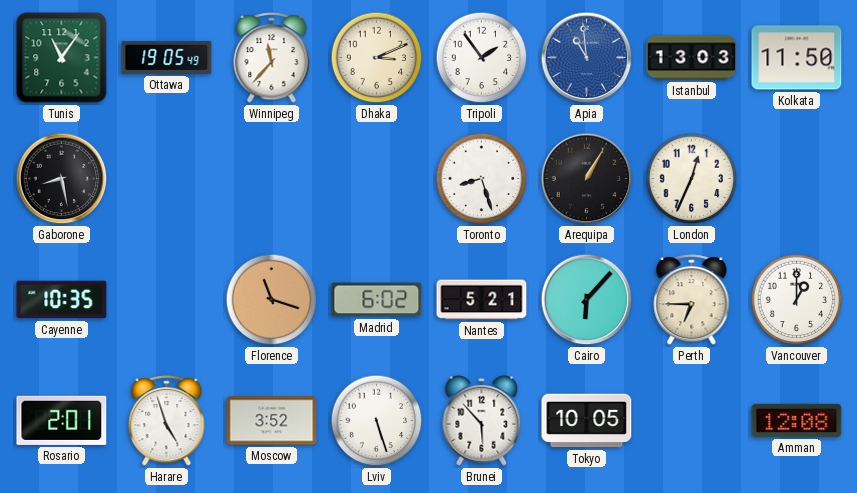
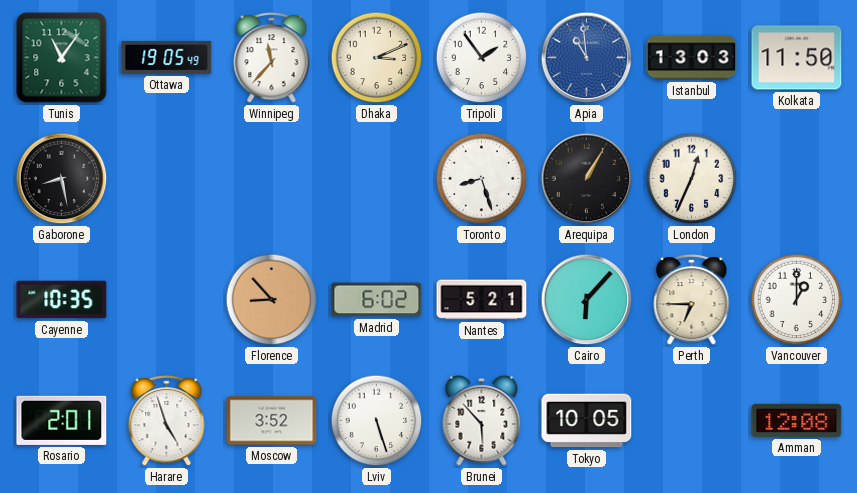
Florence: 11:18 -> 8:53
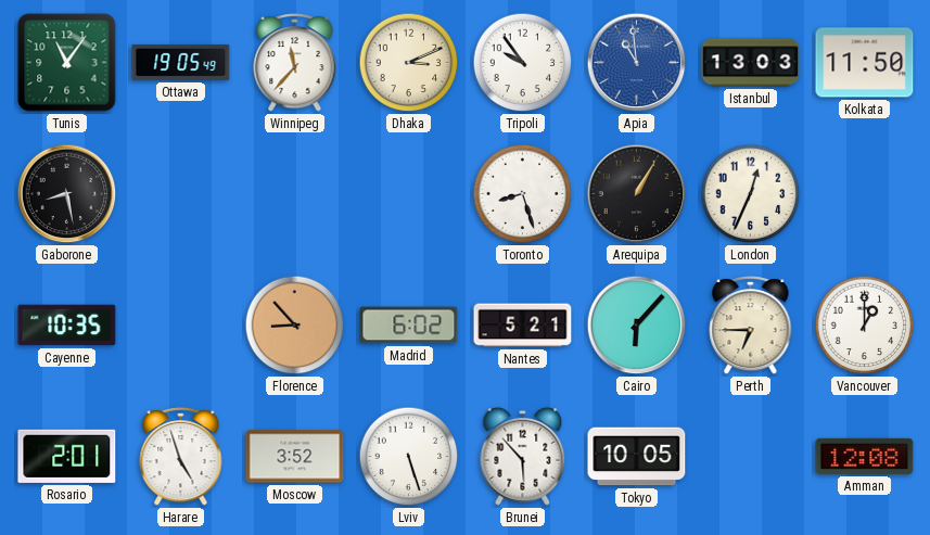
Tripoli: 1:54 -> 9:54
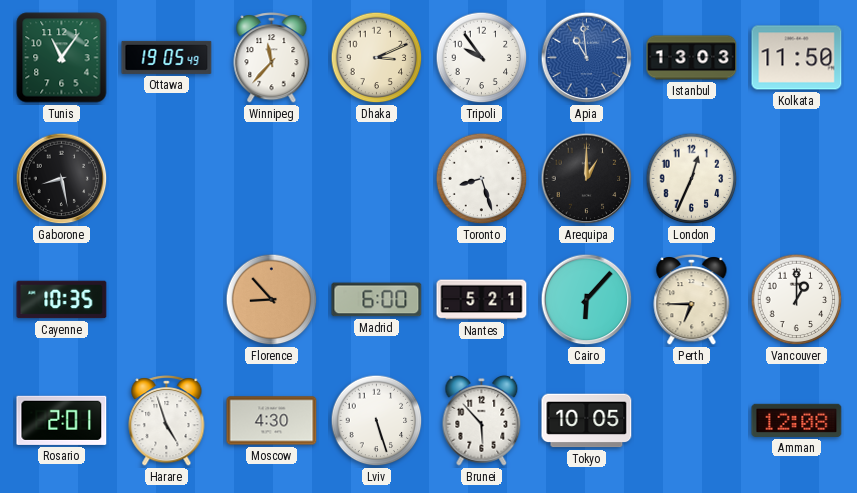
Arequipa: 1:05 -> 1:00
Madrid: 6:02 -> 6:00
Moscow: 3:52 -> 4:30
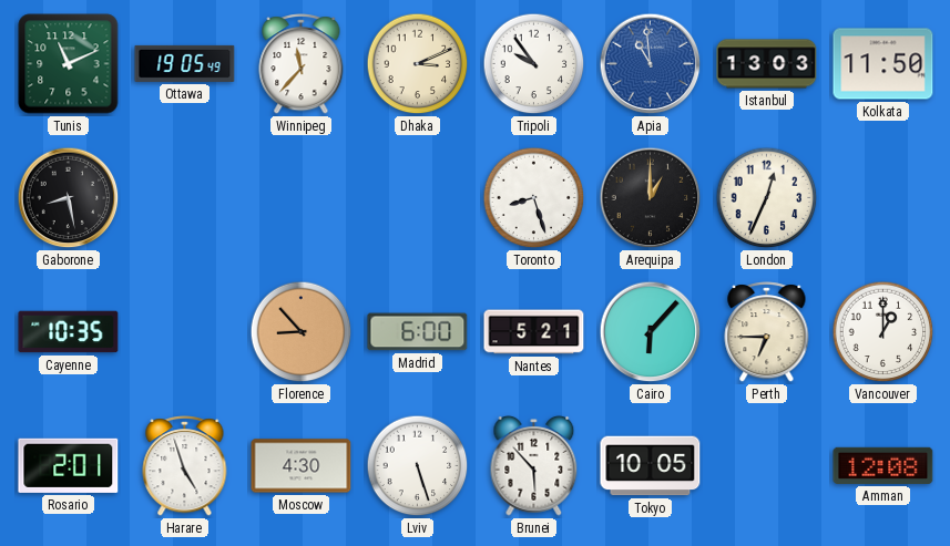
Tunis: 11:06 -> 11:11
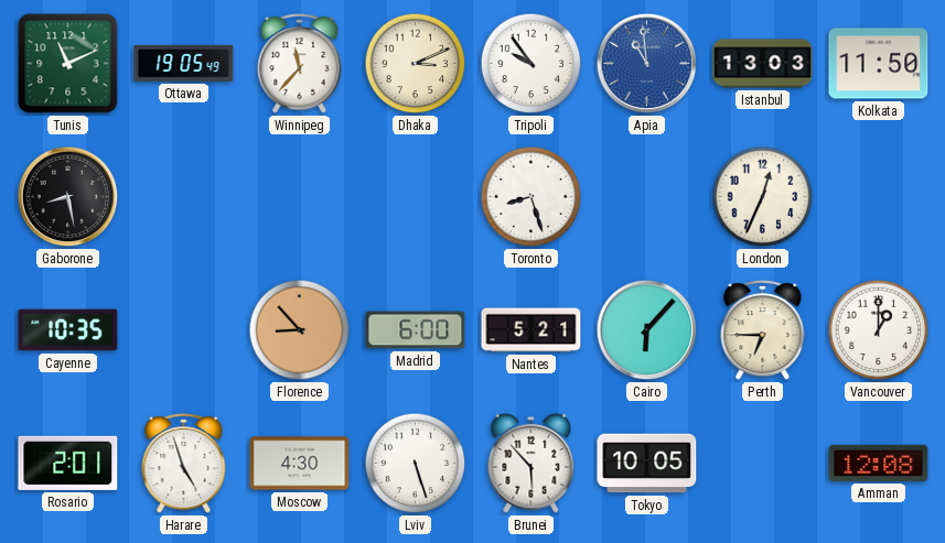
Arequipa: 1:00 -> none
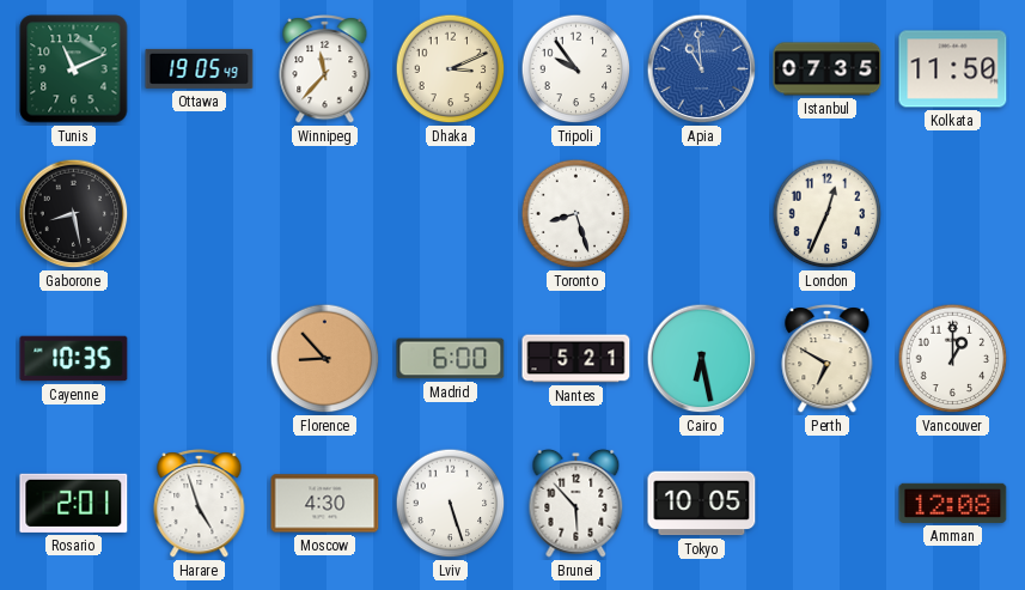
Istanbul: 13:03 -> 07:35
Cairo: 6:07 -> 6:28
Perth: 6:45 -> 6:50
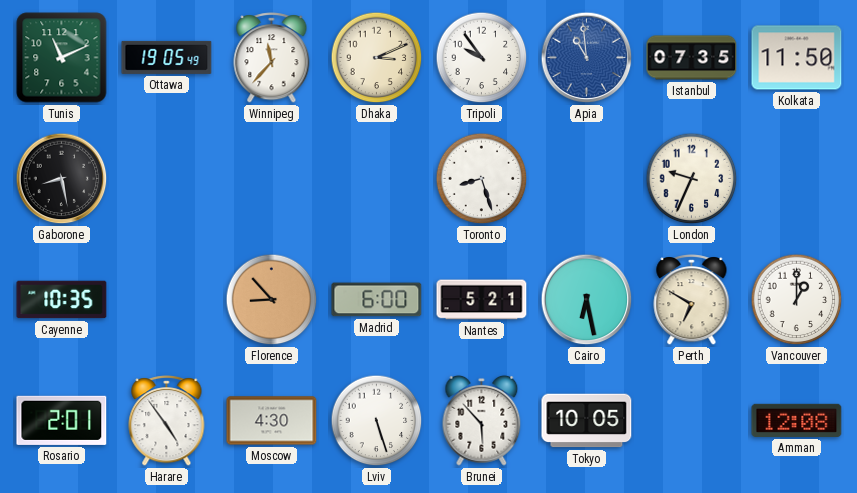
London: 12:34 -> 9:34
Harare: 4:57 -> 4:54
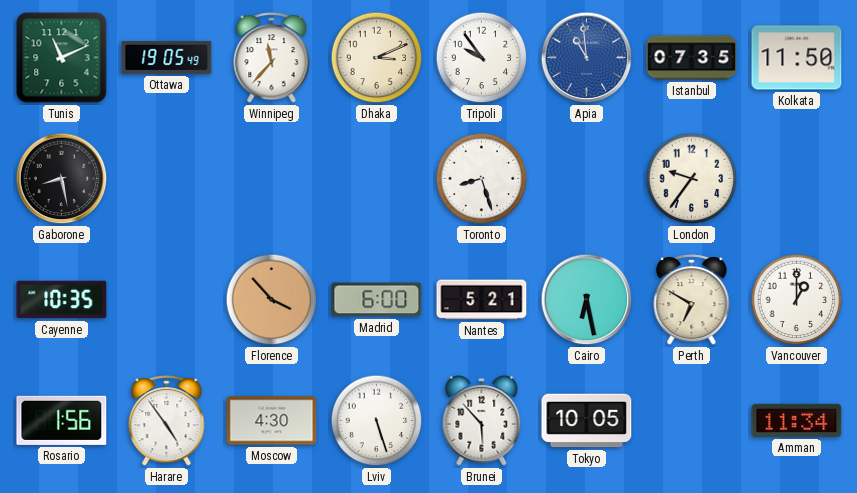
London: 9:34 -> 9:36
Florence: 8:53 -> 3:53
Rosario: 2:01 -> 1:56
Amman: 12:08 -> 11:34
